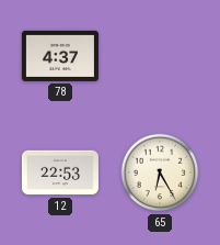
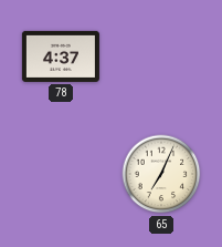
12: 22:53 -> none
65: 6:25 -> 7:04
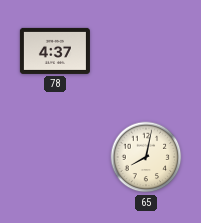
65: 7:04 -> 8:02
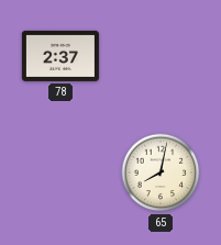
78: 4:37 -> 2:37
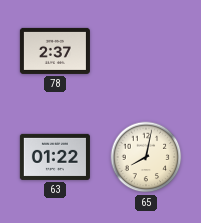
63: none -> 01:22
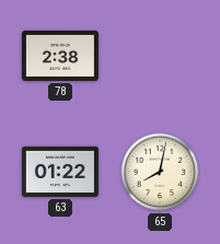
78: 2:37 -> 2:38
